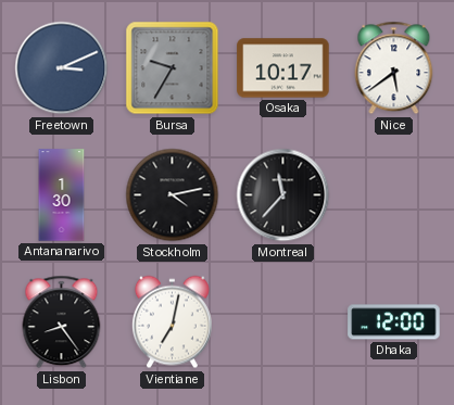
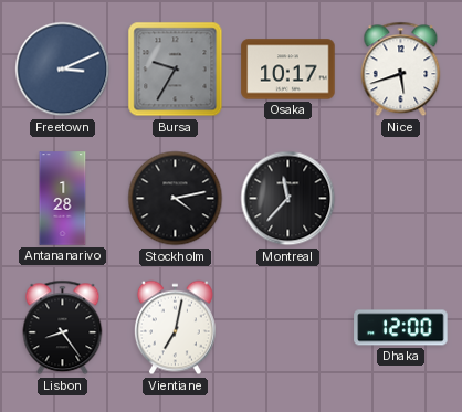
Nice: 5:39 -> 5:42
Antananarivo: 1:30 -> 1:28
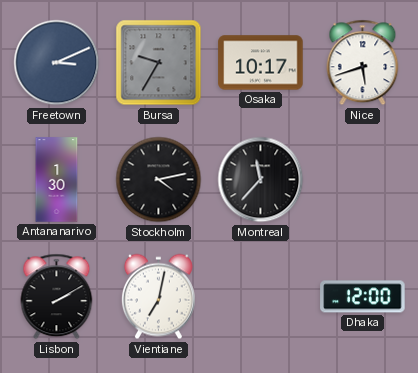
Antananarivo: 1:28 -> 1:30
Lisbon: 8:24 -> 2:10
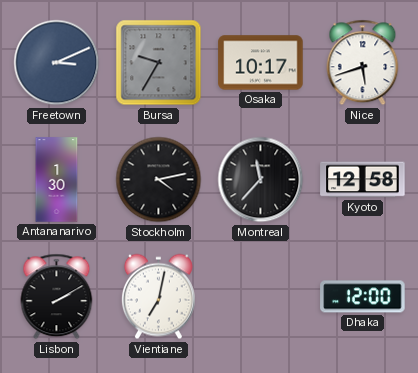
Kyoto: none -> 12:58
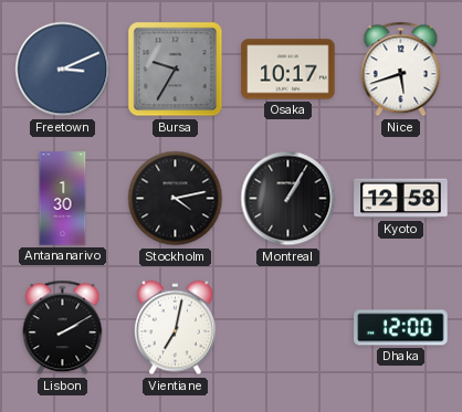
Montreal: 11:37 -> 1:05
